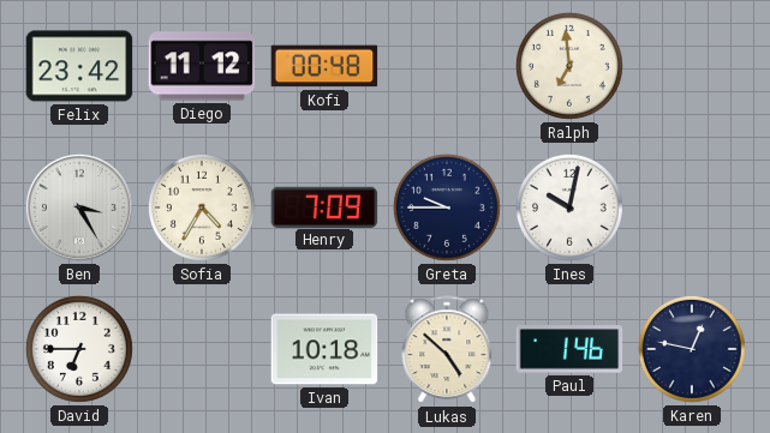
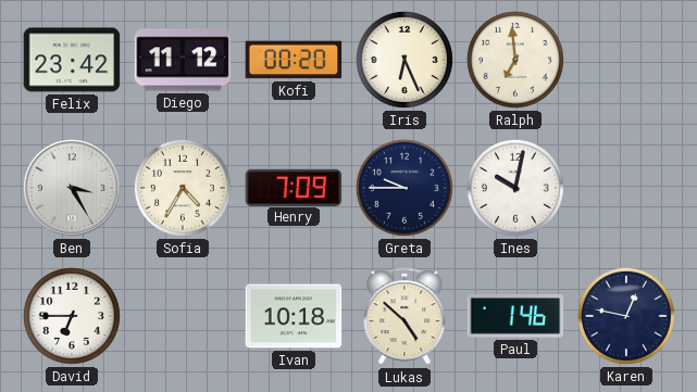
Kofi: 00:48 -> 00:20
Iris: none -> 6:26
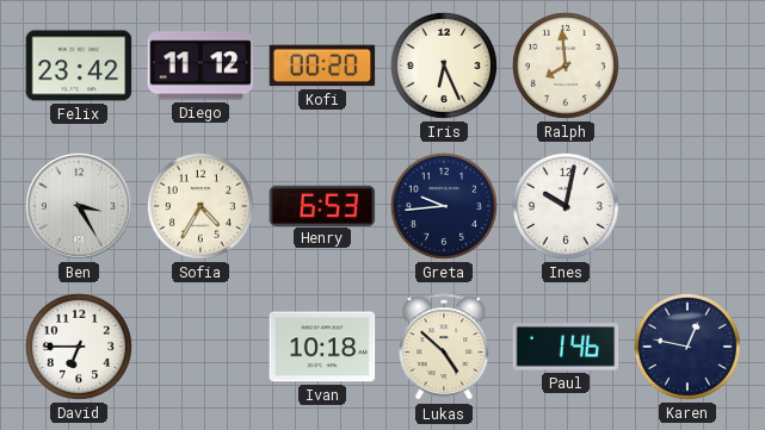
Ralph: 6:59 -> 7:59
Henry: 7:09 -> 6:53
Greta: 9:45 -> 9:44
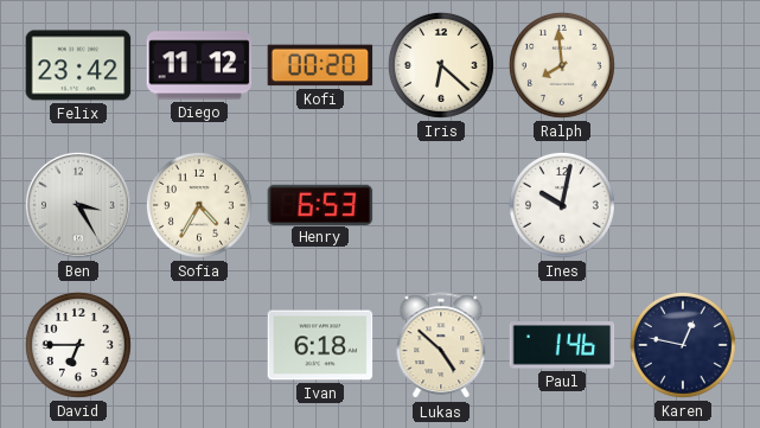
Iris: 6:26 -> 6:22
Greta: 9:44 -> none
Ivan: 10:18 -> 6:18
